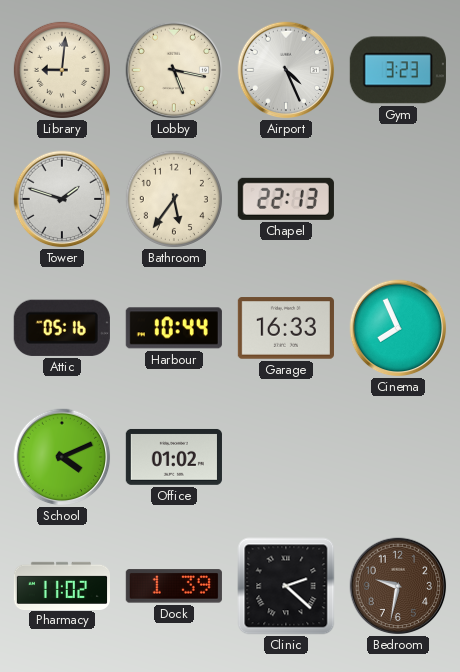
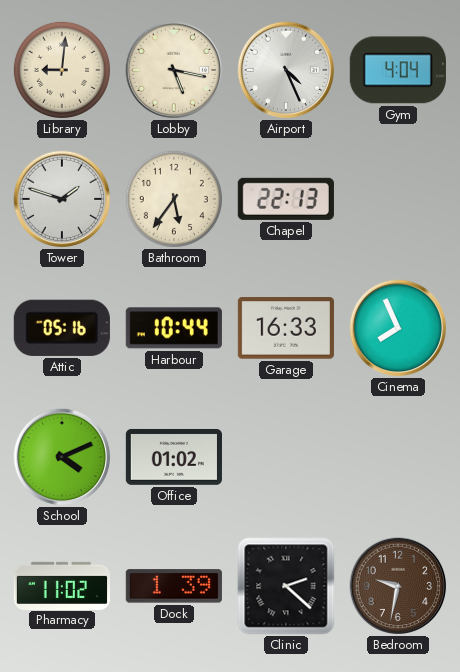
Gym: 3:23 -> 4:04
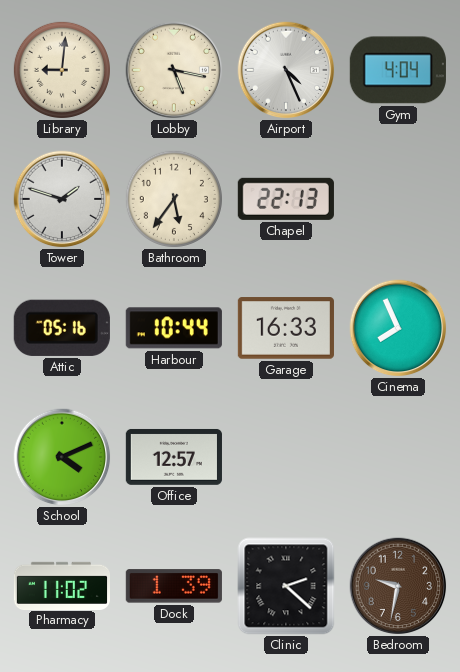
Office: 01:02 -> 12:57
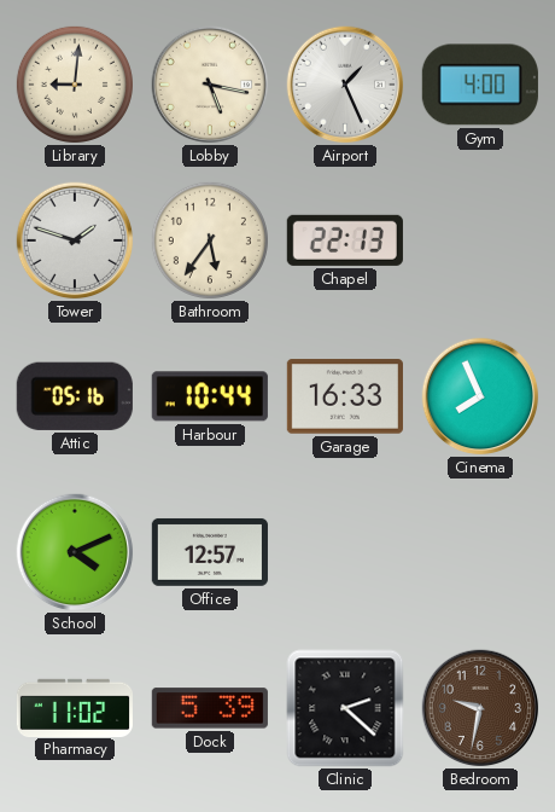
Airport: 4:26 -> 1:26
Gym: 4:04 -> 4:00
Dock: 1:39 -> 5:39
